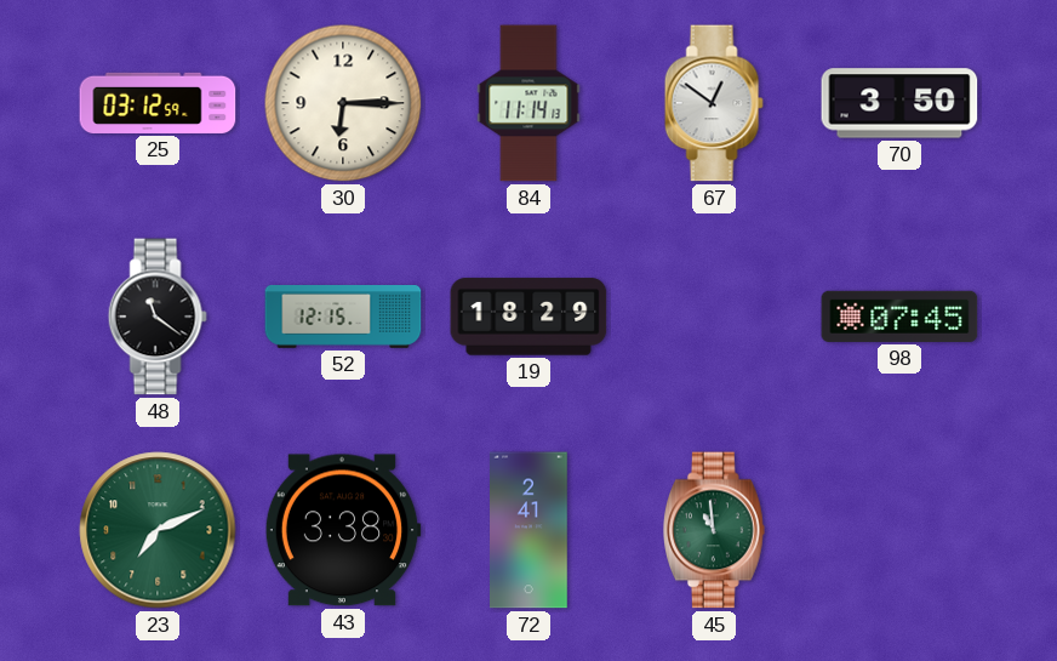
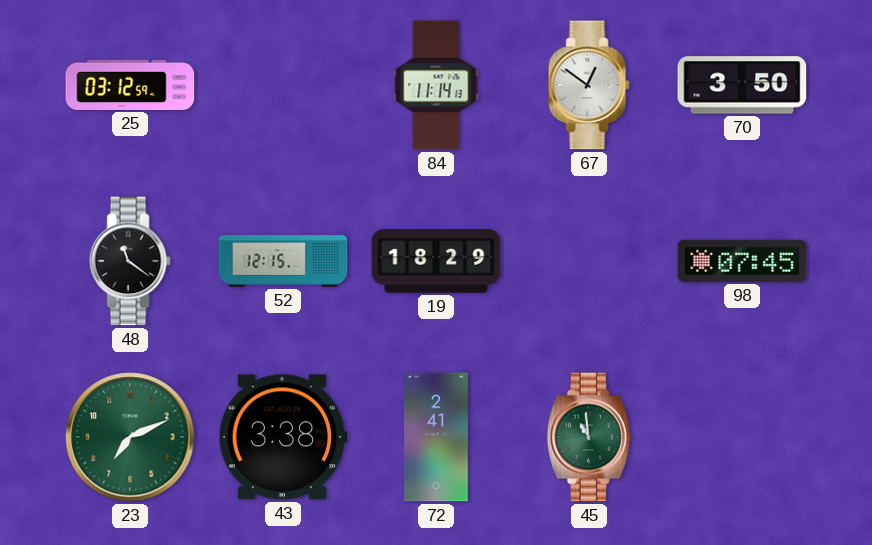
30: 6:15 -> none
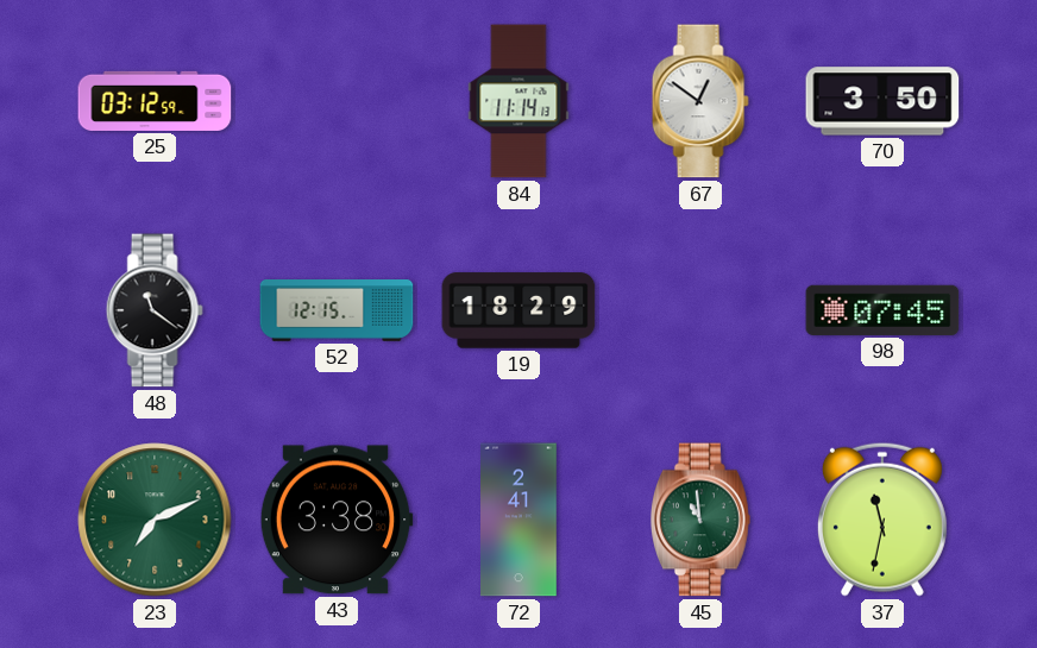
37: none -> 11:32
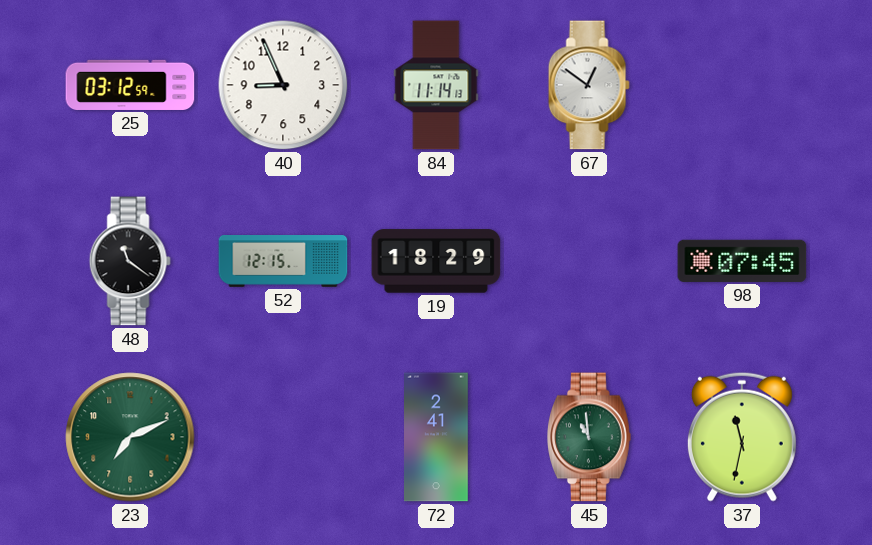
40: none -> 8:56
70: 3:50 -> none
43: 3:38 -> none
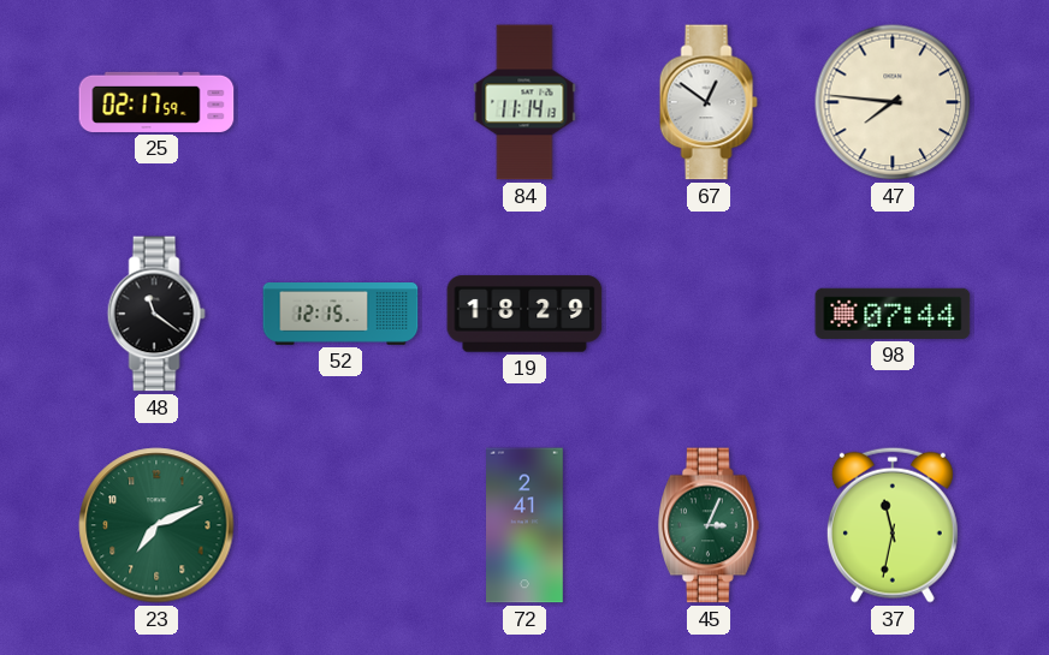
25: 03:12 -> 02:17
40: 8:56 -> none
47: none -> 7:46
98: 07:45 -> 07:44
45: 10:59 -> 3:04
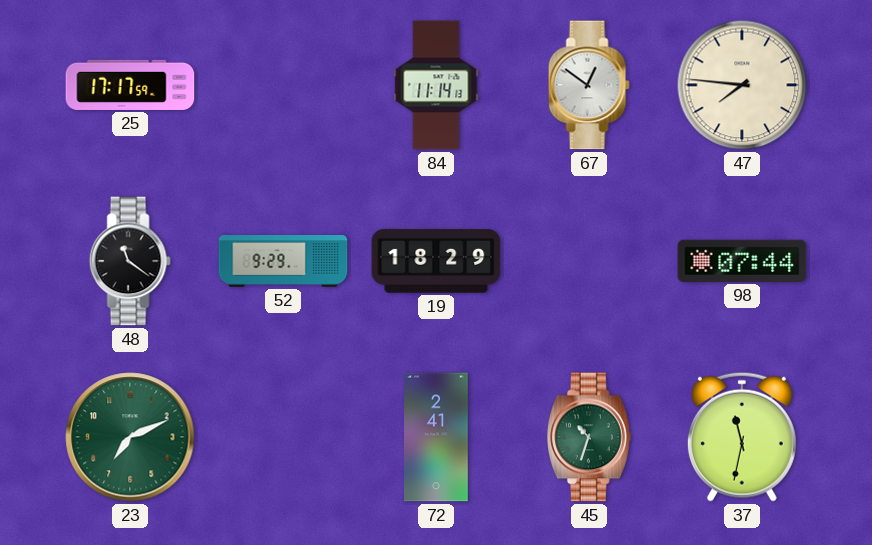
25: 02:17 -> 17:17
52: 12:15 -> 9:29
45: 3:04 -> 10:33
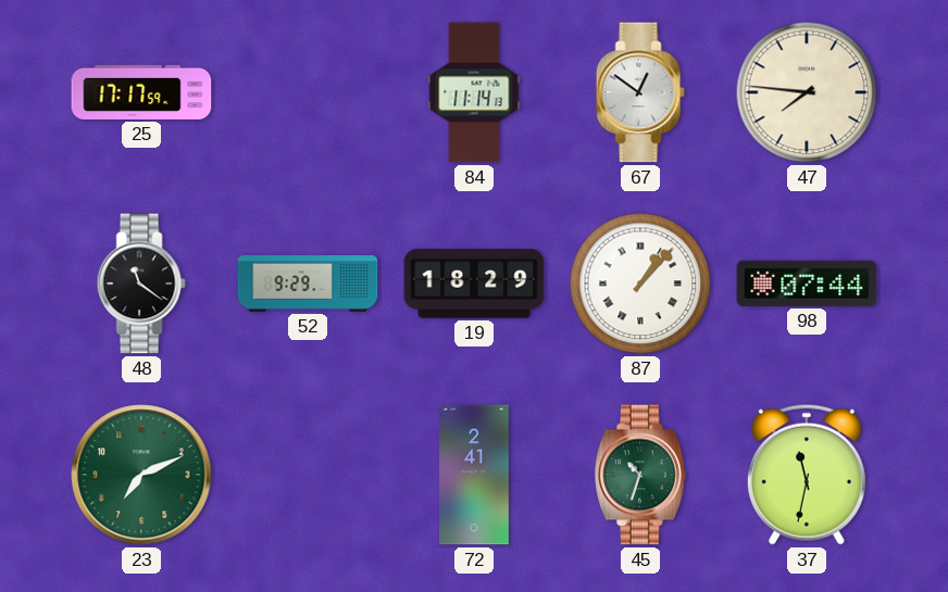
87: none -> 1:07
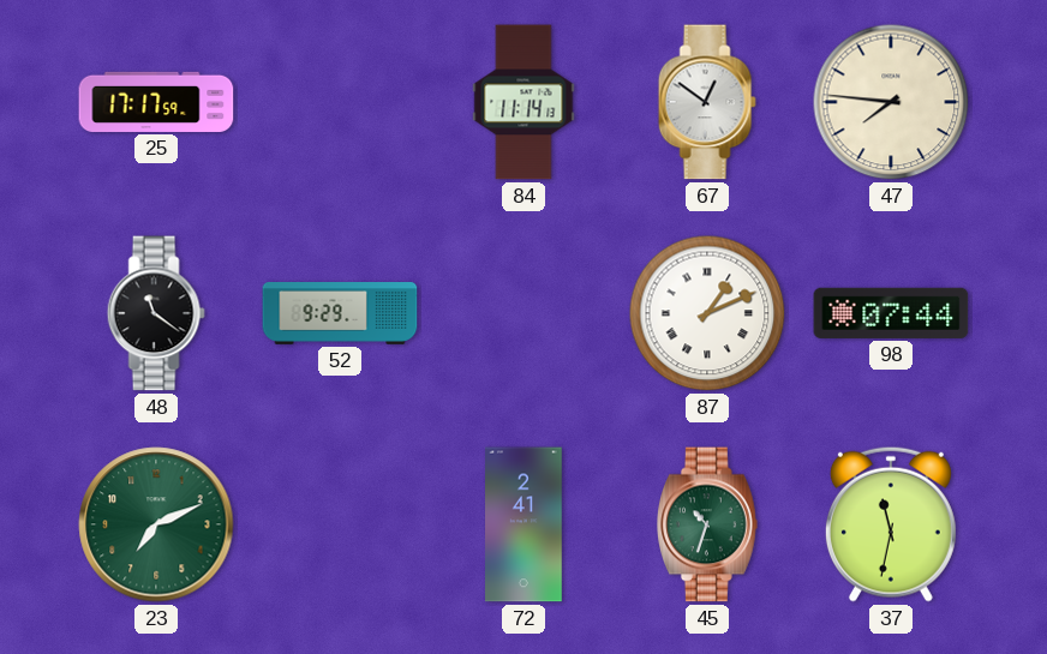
19: 18:29 -> none
87: 1:07 -> 1:11
